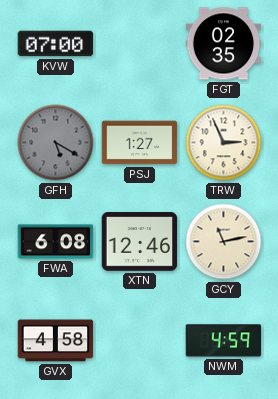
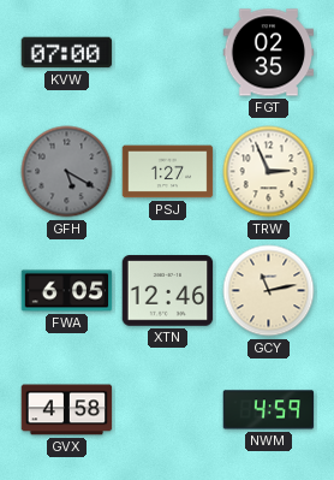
FWA: 6:08 -> 6:05
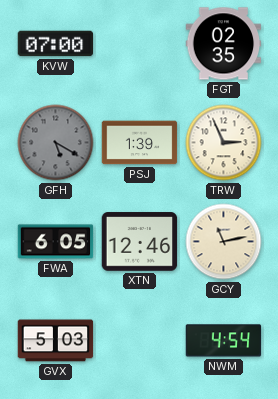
PSJ: 1:27 -> 1:39
GVX: 4:58 -> 5:03
NWM: 4:59 -> 4:54
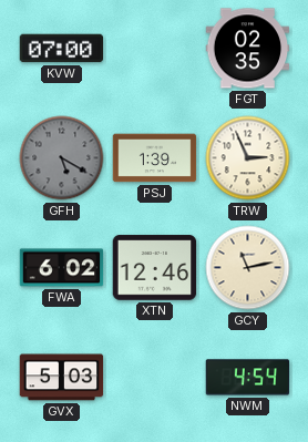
FWA: 6:05 -> 6:02
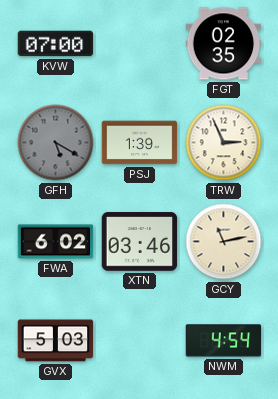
XTN: 12:46 -> 03:46
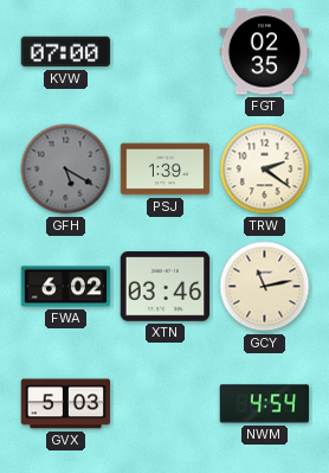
TRW: 2:56 -> 2:21
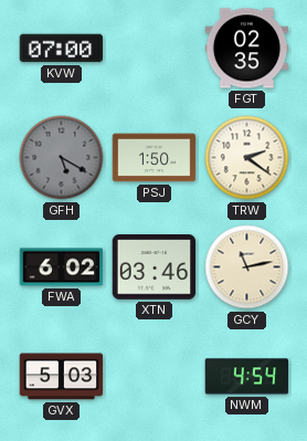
PSJ: 1:39 -> 1:50
